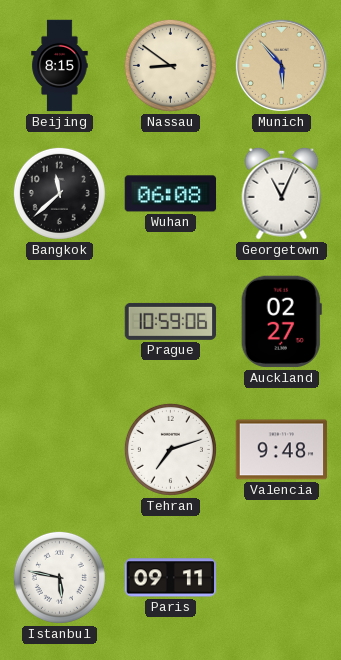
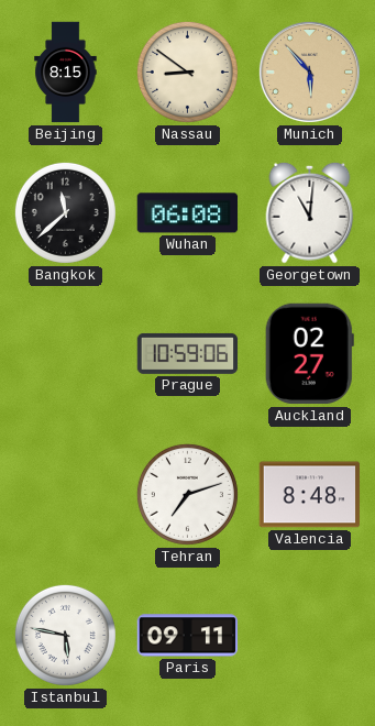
Georgetown: 11:04 -> 11:01
Valencia: 9:48 -> 8:48
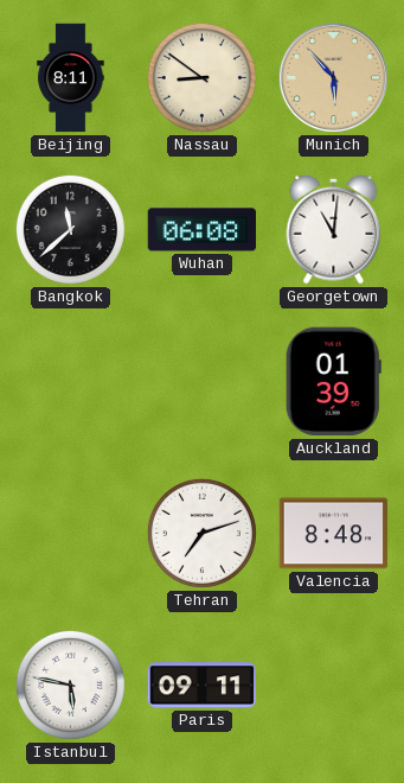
Beijing: 8:15 -> 8:11
Prague: 10:59 -> none
Auckland: 02:27 -> 01:39
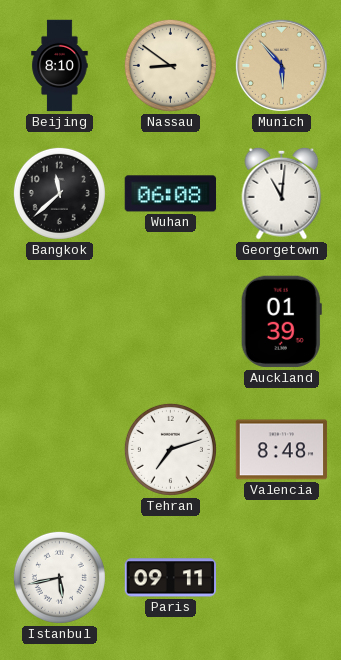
Beijing: 8:11 -> 8:10
Istanbul: 5:47 -> 5:43
